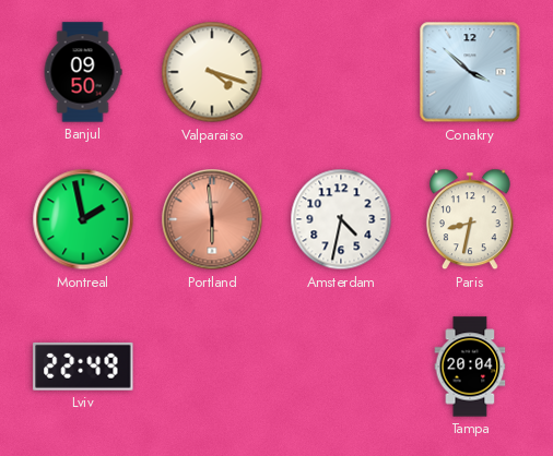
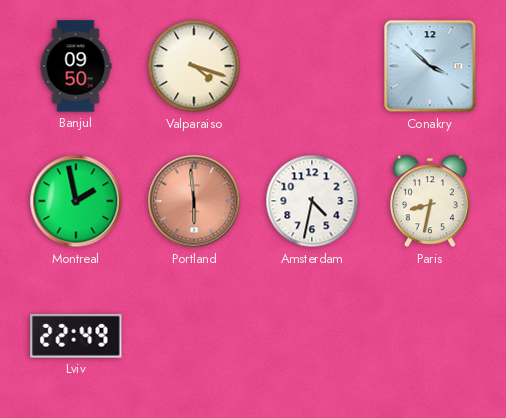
Tampa: 20:04 -> none
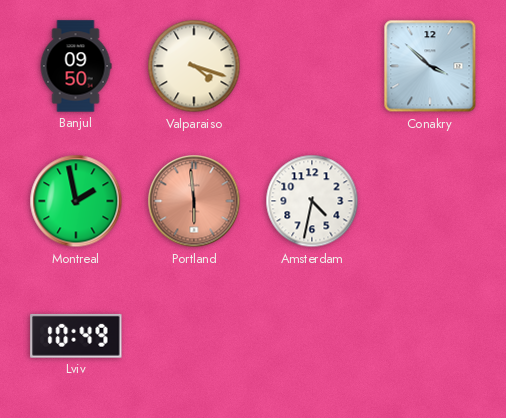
Paris: 8:32 -> none
Lviv: 22:49 -> 10:49
